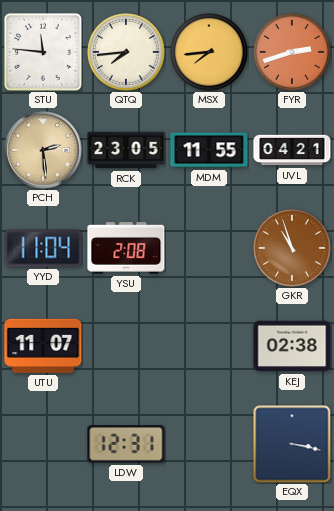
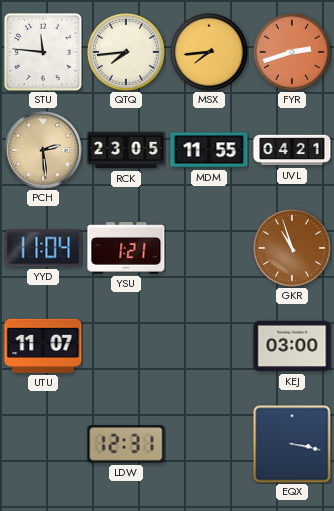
YSU: 2:08 -> 1:21
KEJ: 02:38 -> 03:00
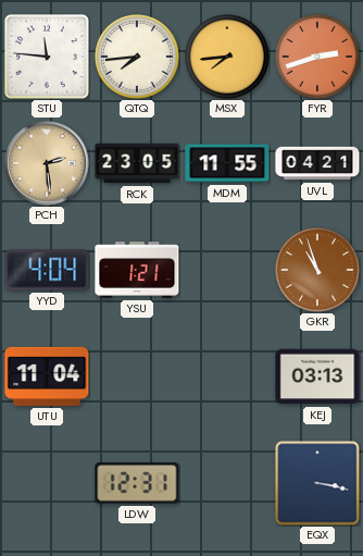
YYD: 11:04 -> 4:04
UTU: 11:07 -> 11:04
KEJ: 03:00 -> 03:13
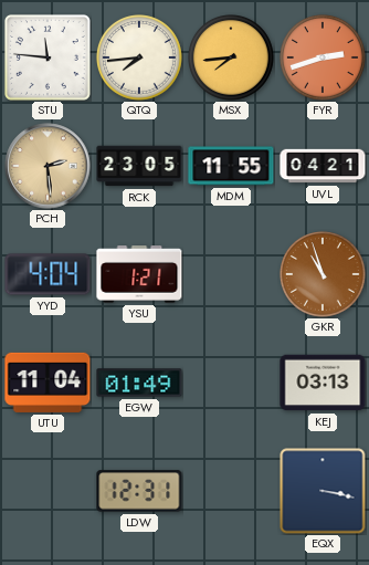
EGW: none -> 01:49
